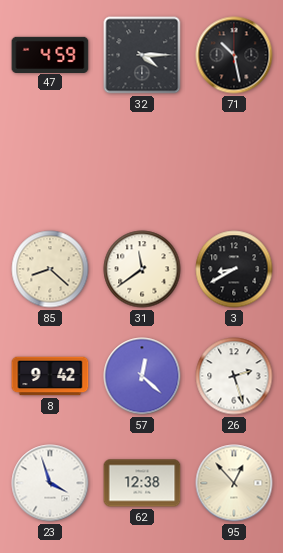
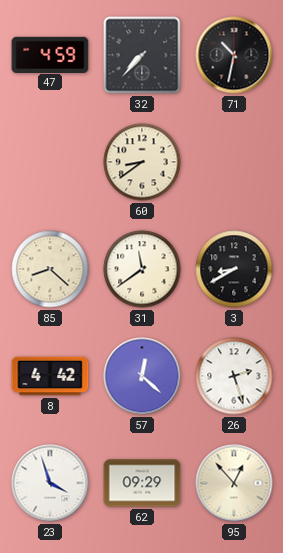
32: 4:15 -> 7:37
71: 10:28 -> 10:32
60: none -> 8:39
8: 9:42 -> 4:42
62: 12:38 -> 09:29
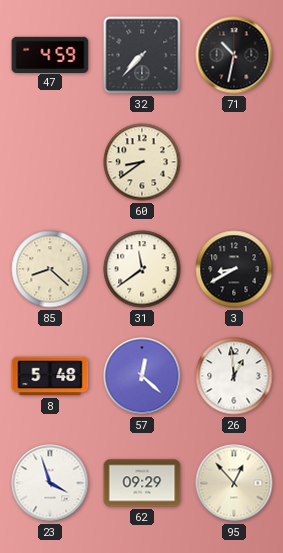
8: 4:42 -> 5:48
26: 2:27 -> 12:59
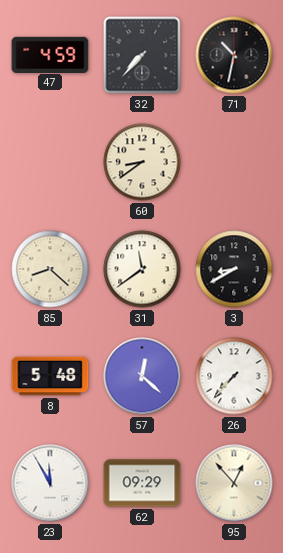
26: 12:59 -> 7:37
23: 3:57 -> 11:55
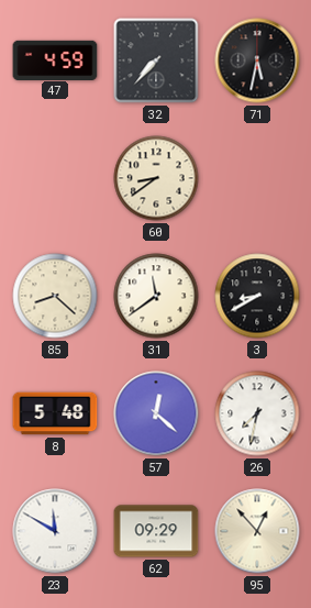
71: 10:32 -> 5:32
26: 7:37 -> 7:32
23: 11:55 -> 11:50
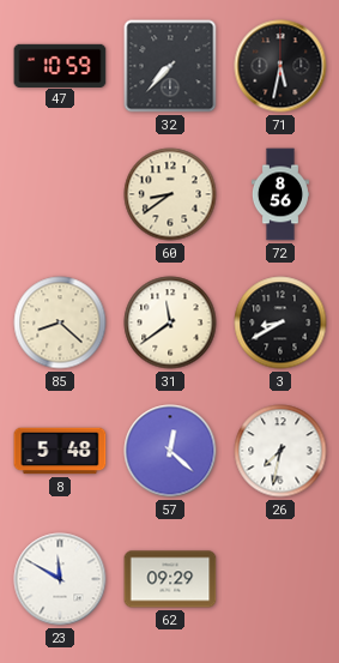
47: 4:59 -> 10:59
72: none -> 8:56
95: 12:53 -> none
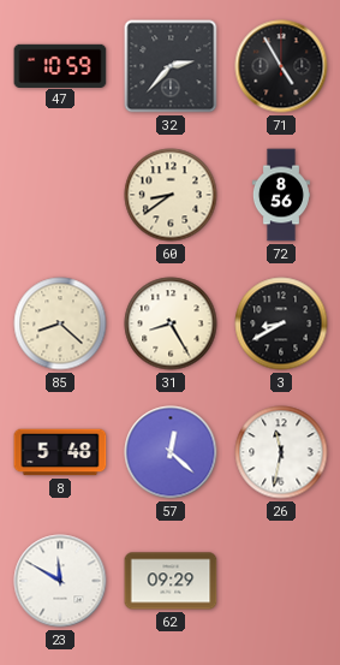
32: 7:37 -> 2:37
71: 5:32 -> 4:55
31: 11:39 -> 8:25
26: 7:32 -> 11:32
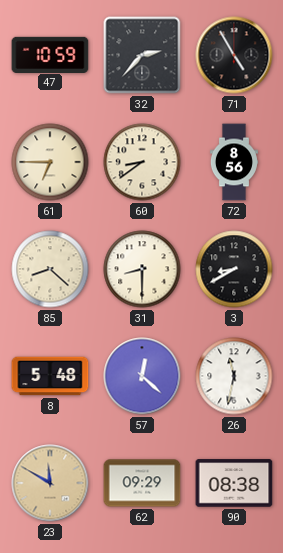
61: none -> 6:45
31: 8:25 -> 8:30
23 dial: white -> champagne
90: none -> 08:38
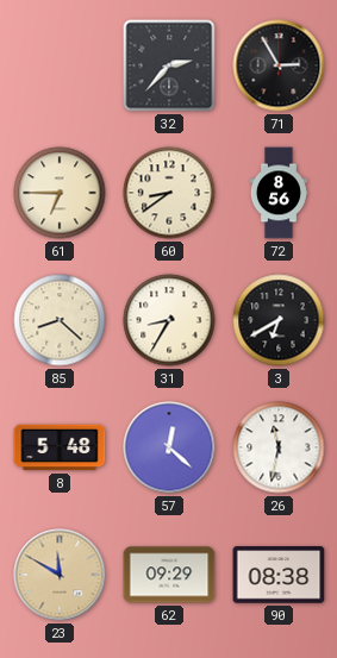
47: 10:59 -> none
71: 4:55 -> 2:55
31: 8:30 -> 8:35
3: 8:40 -> 6:40
